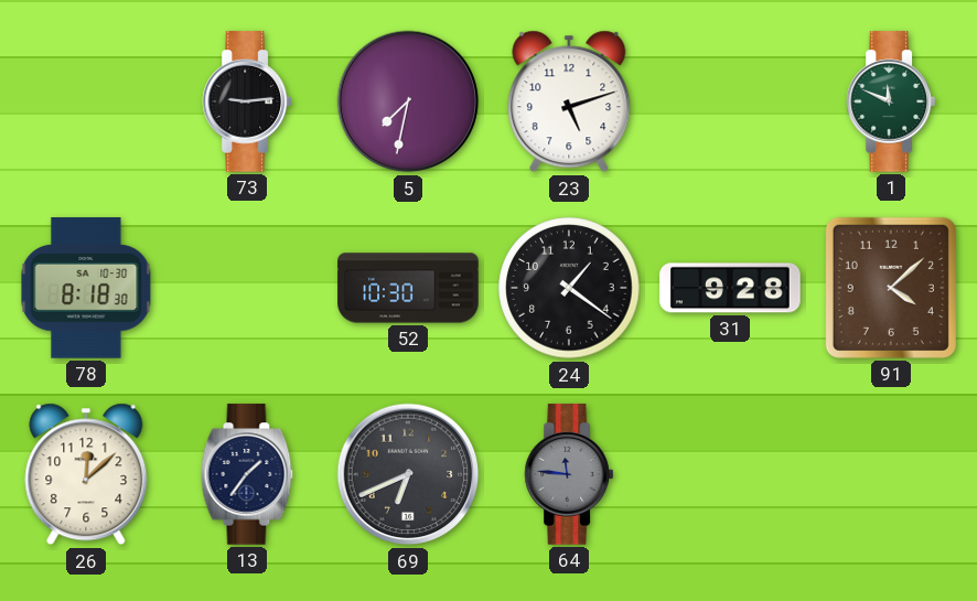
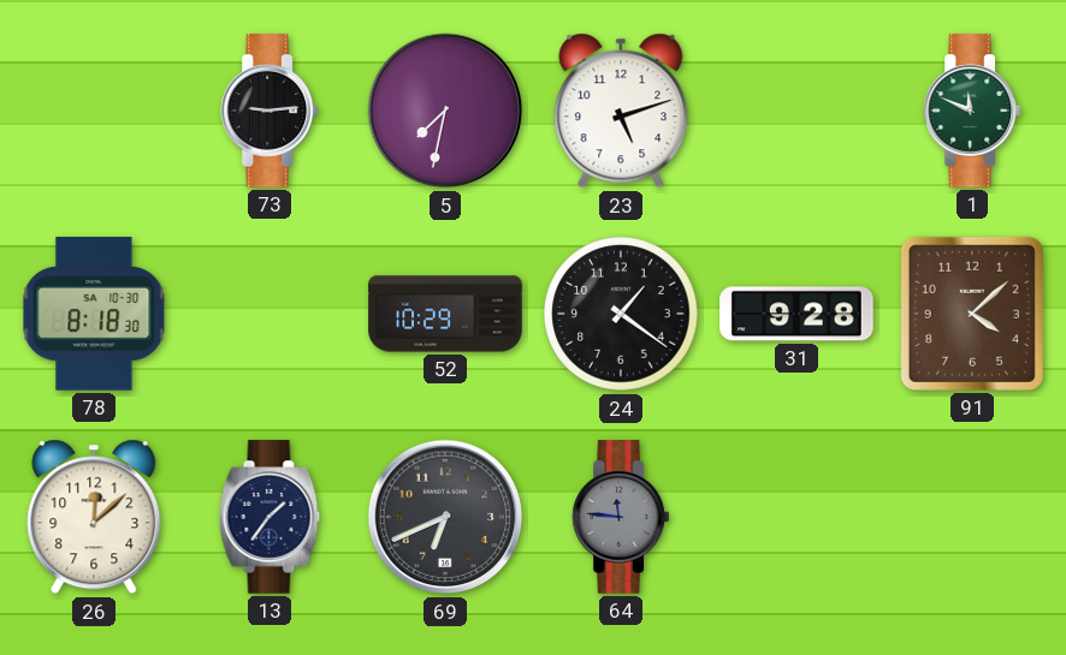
52: 10:30 -> 10:29
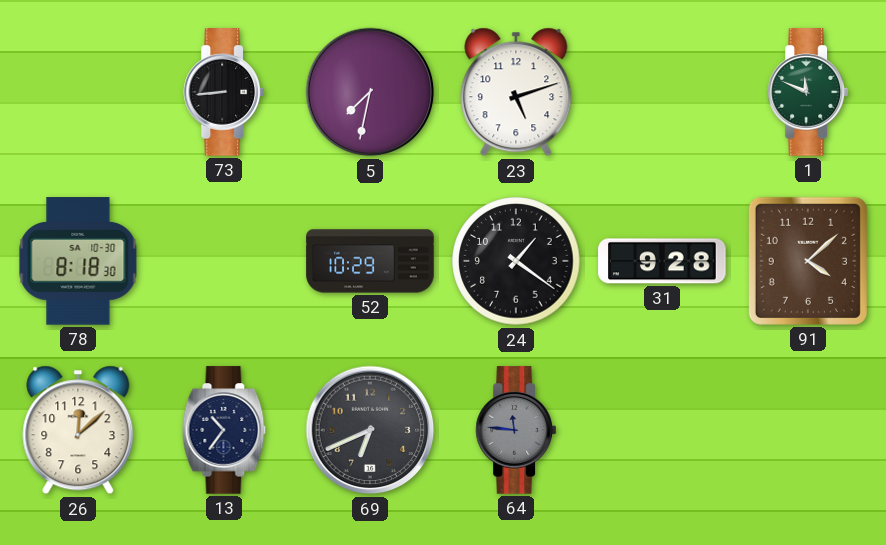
73: 9:14 -> 8:44
13: 1:36 -> 10:36
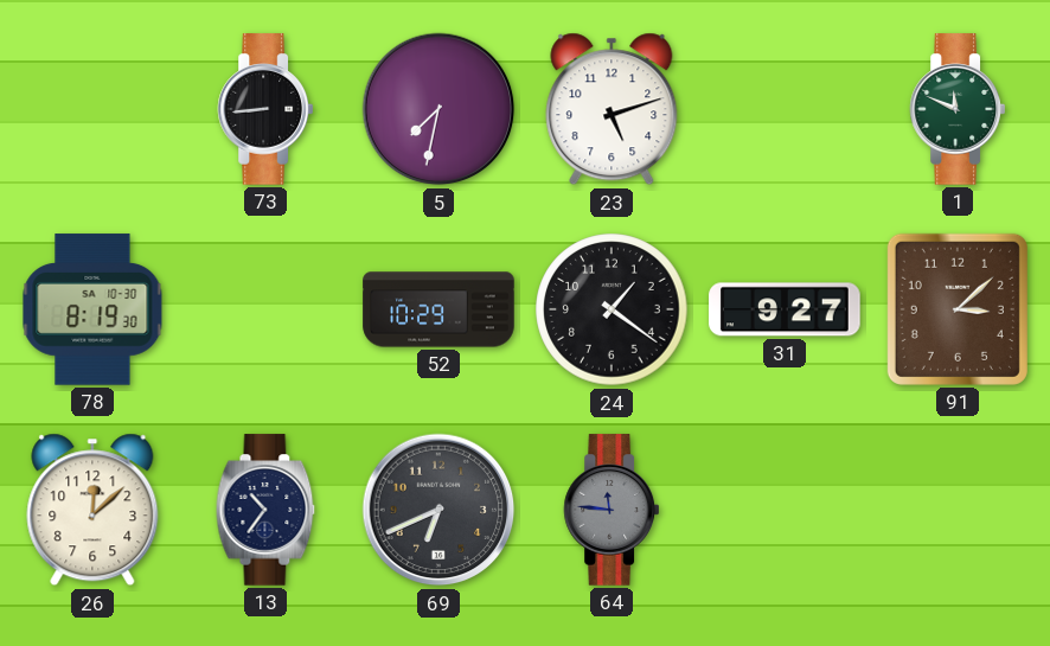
78: 8:18 -> 8:19
31: 9:28 -> 9:27
91: 4:08 -> 3:08
